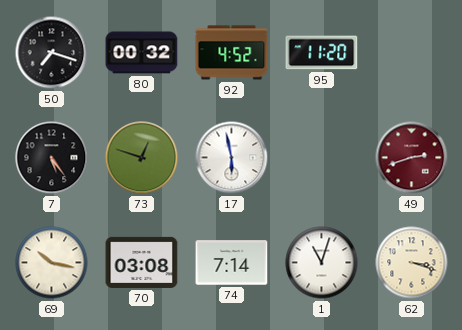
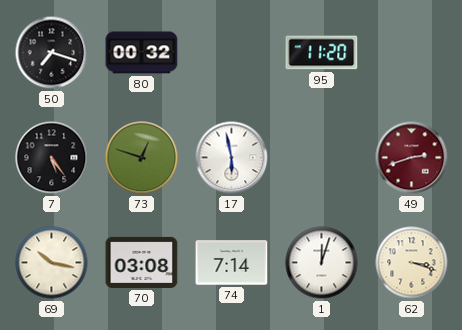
92: 4:52 -> none
1: 11:03 -> 12:03
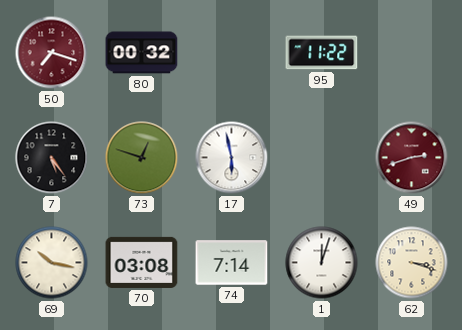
50 dial: black -> burgundy
95: 11:20 -> 11:22
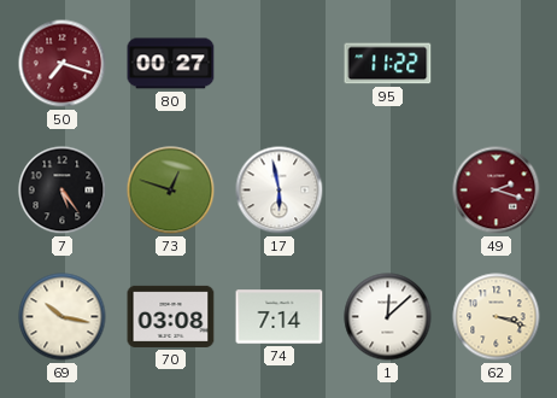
80: 00:32 -> 00:27
49: 2:42 -> 2:18
1: 12:03 -> 12:08
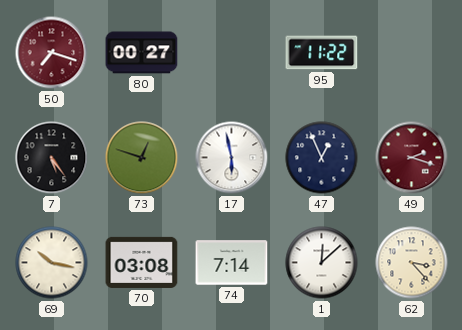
47: none -> 12:56
62: 3:18 -> 3:23
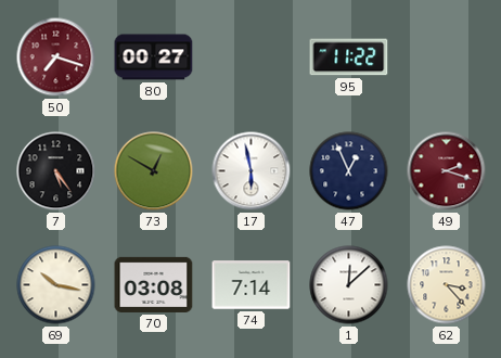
73: 12:48 -> 12:50
